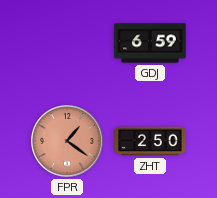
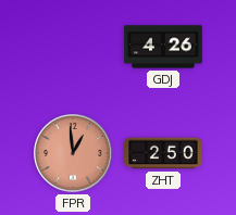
GDJ: 6:59 -> 4:26
FPR: 1:21 -> 12:59
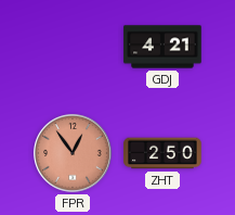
GDJ: 4:26 -> 4:21
FPR: 12:59 -> 12:54
